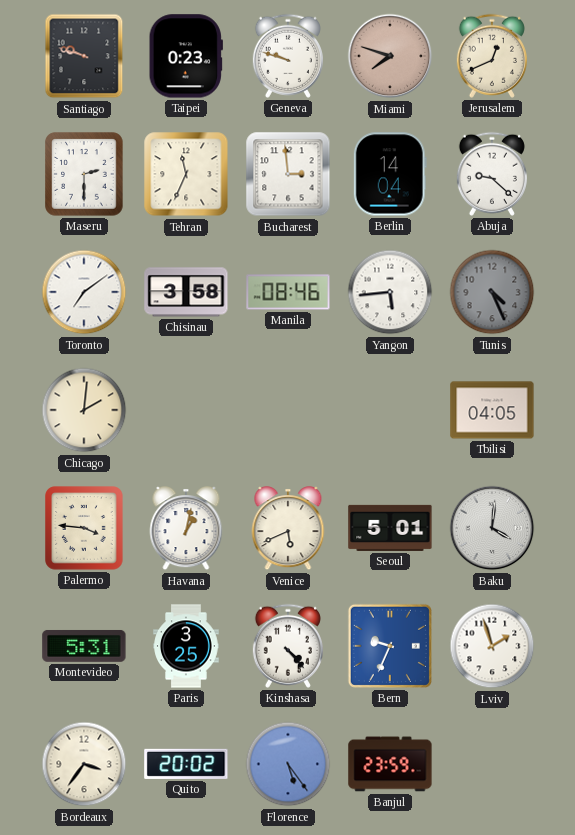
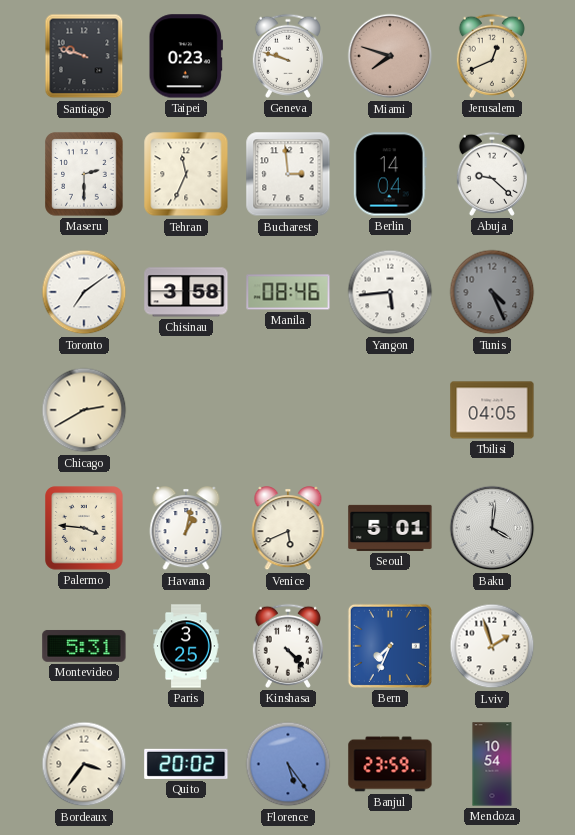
Chicago: 2:01 -> 2:40
Bern: 9:34 -> 7:34
Mendoza: none -> 10:54
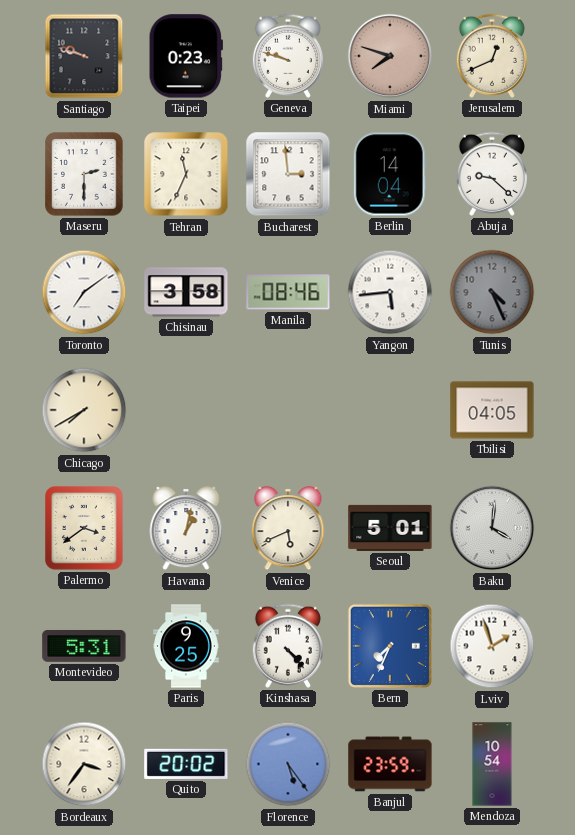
Chicago: 2:40 -> 7:40
Palermo: 3:46 -> 3:39
Paris: 3:25 -> 9:25
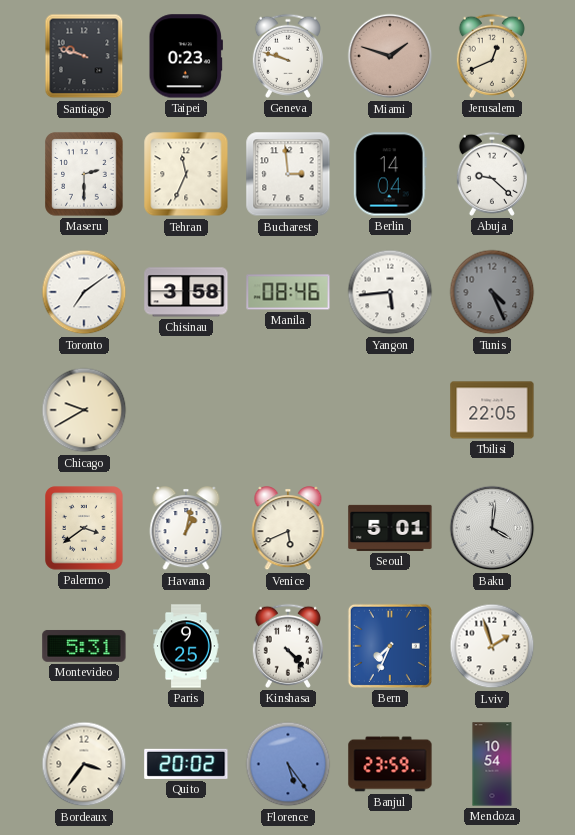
Miami: 7:48 -> 1:48
Chicago: 7:40 -> 9:40
Tbilisi: 04:05 -> 22:05
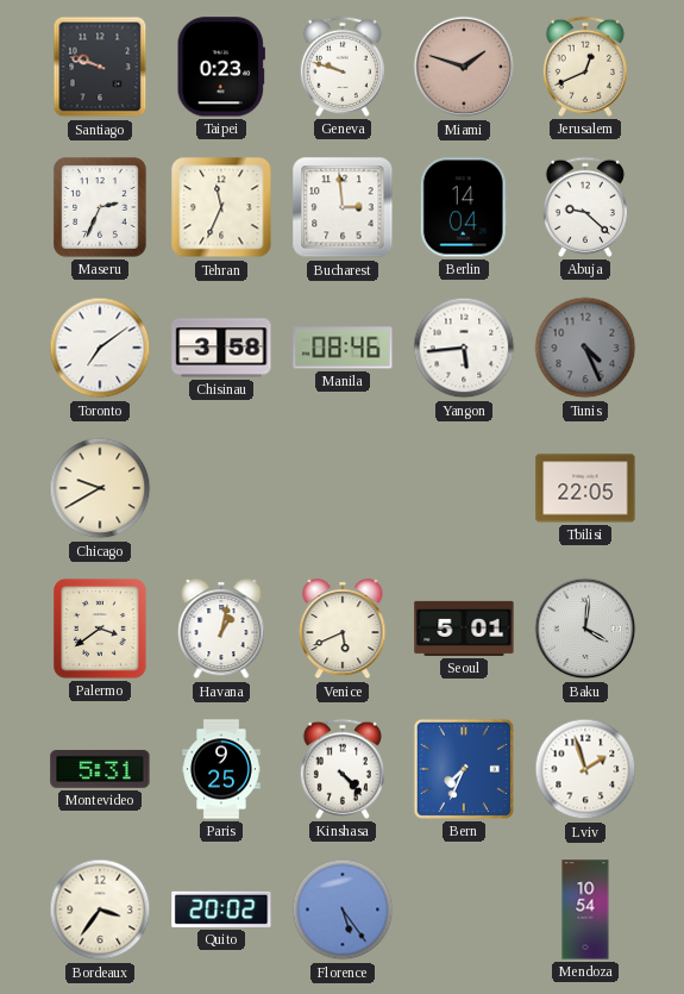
Maseru: 2:30 -> 2:34
Banjul: 23:59 -> none
